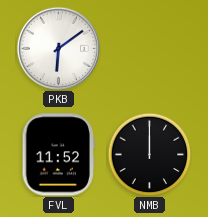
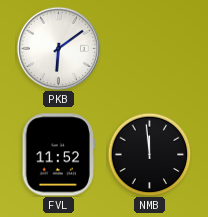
NMB: 12:00 -> 11:59
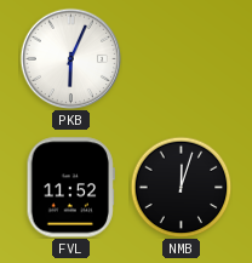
PKB: 6:09 -> 6:04
NMB: 11:59 -> 12:03
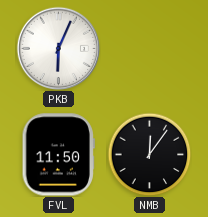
FVL: 11:52 -> 11:50
NMB: 12:03 -> 12:06
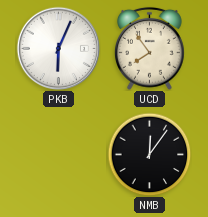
UCD: none -> 7:54
FVL: 11:50 -> none
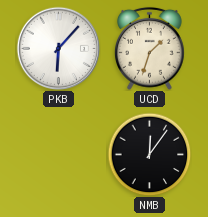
PKB: 6:04 -> 6:07
UCD: 7:54 -> 1:33
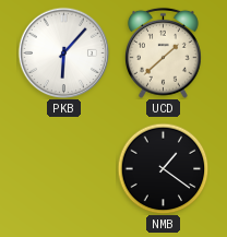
UCD: 1:33 -> 1:38
NMB: 12:06 -> 1:21
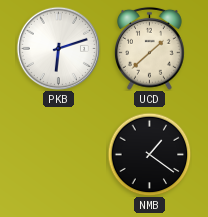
PKB: 6:07 -> 6:12
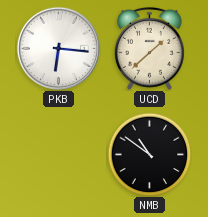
PKB: 6:12 -> 6:16
NMB: 1:21 -> 10:51
